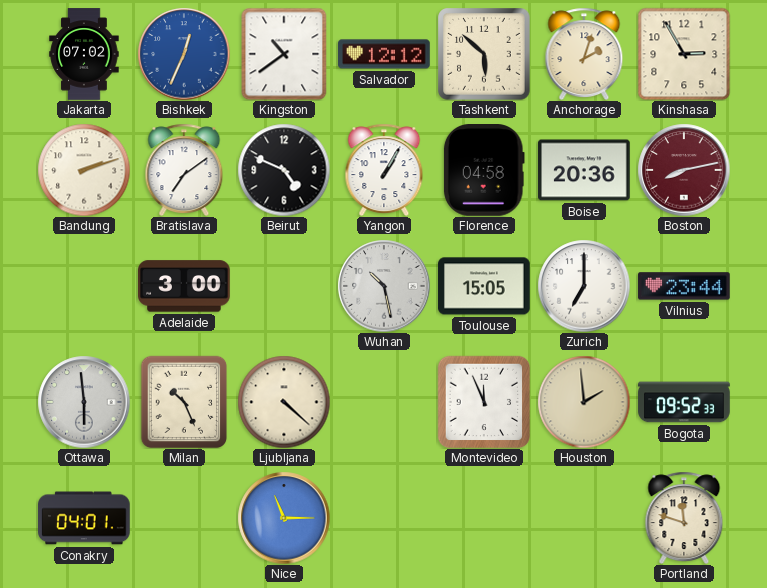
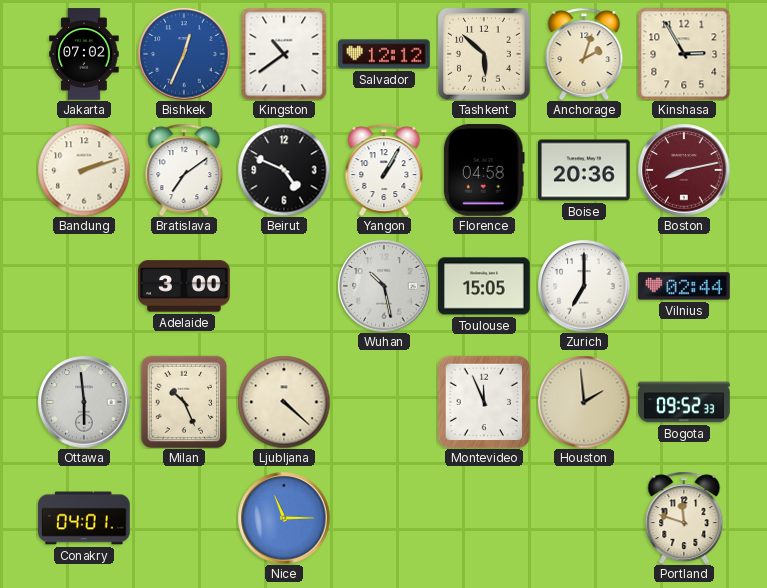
Vilnius: 23:44 -> 02:44
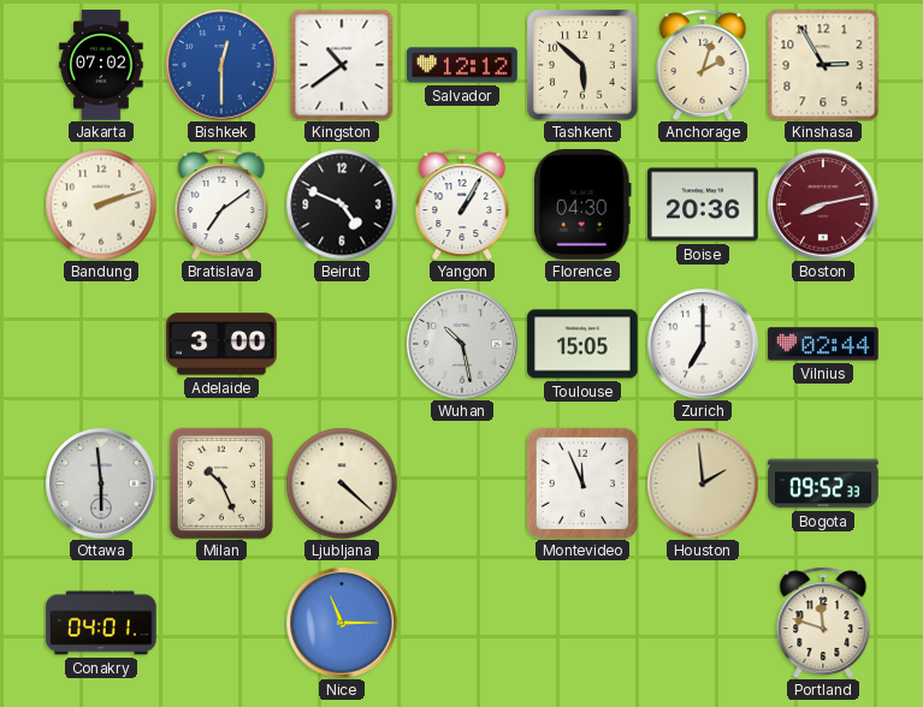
Bishkek: 12:34 -> 12:30
Florence: 04:58 -> 04:30
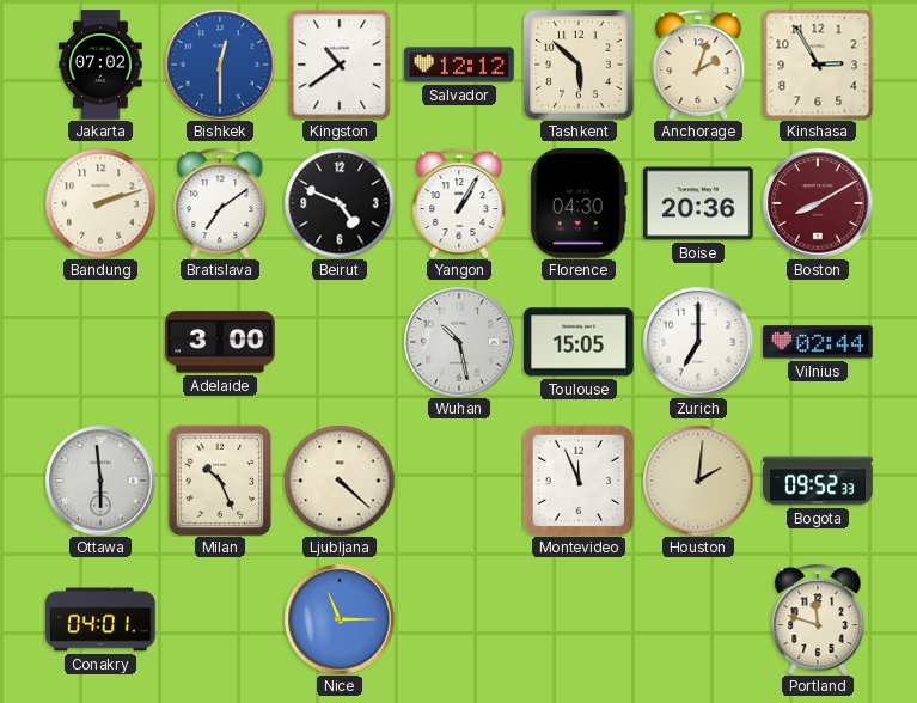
Boston: 8:13 -> 8:10
Houston: 1:59 -> 2:01
